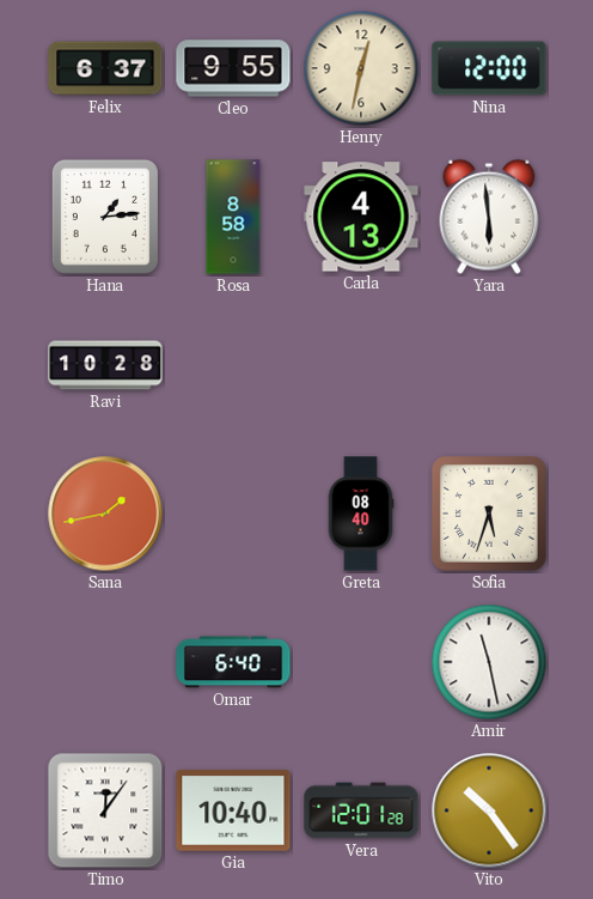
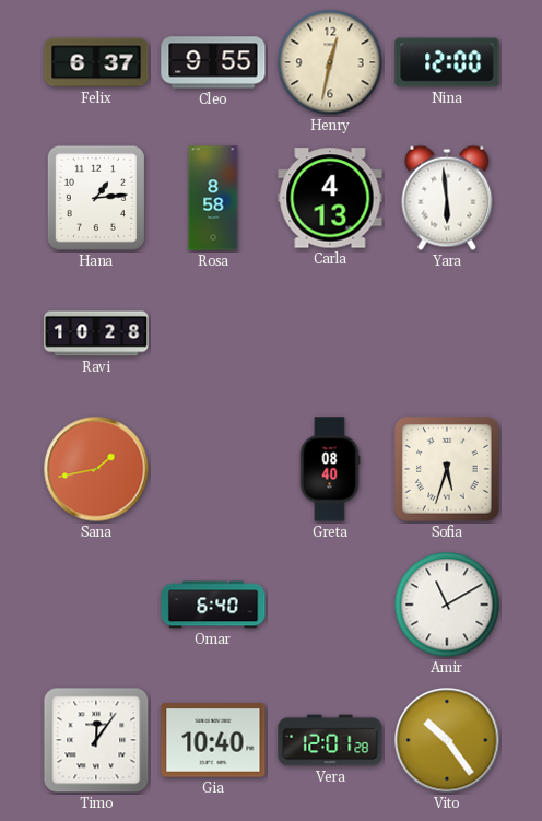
Amir: 11:28 -> 11:10
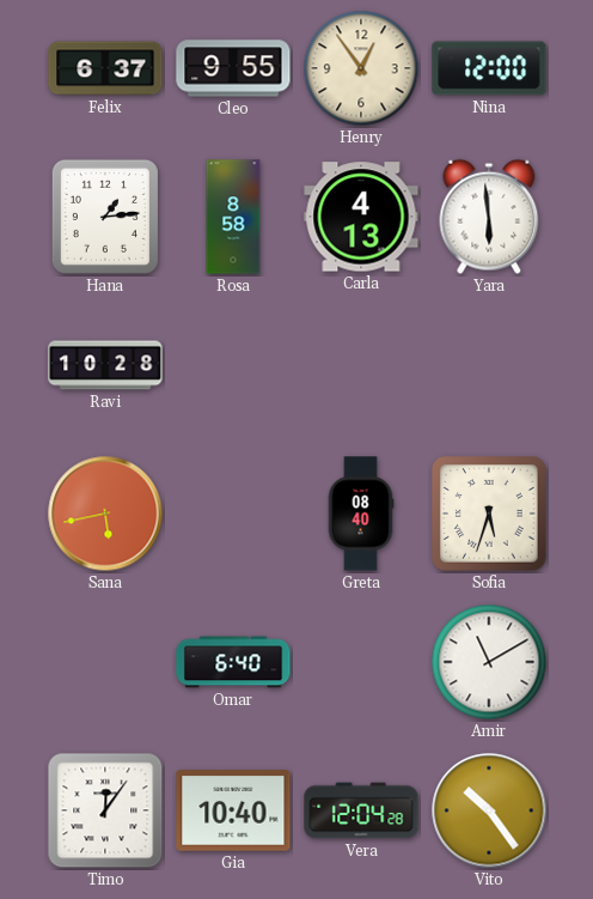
Henry: 12:32 -> 12:54
Sana: 1:43 -> 5:43
Vera: 12:01 -> 12:04
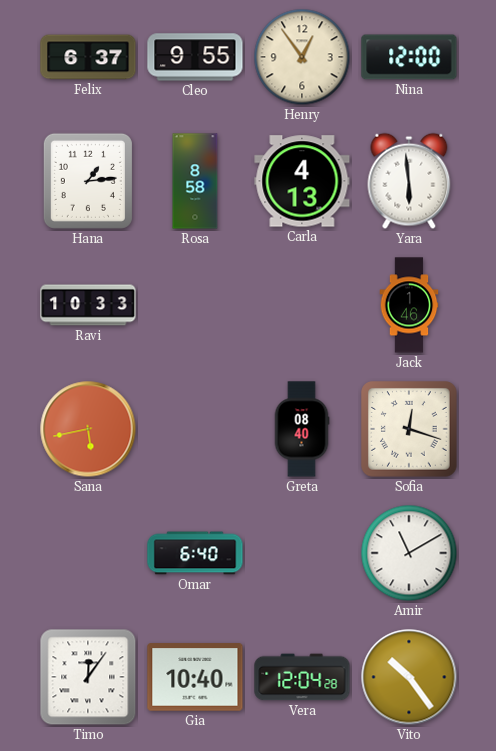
Ravi: 10:28 -> 10:33
Jack: none -> 1:46
Sofia: 5:33 -> 12:18
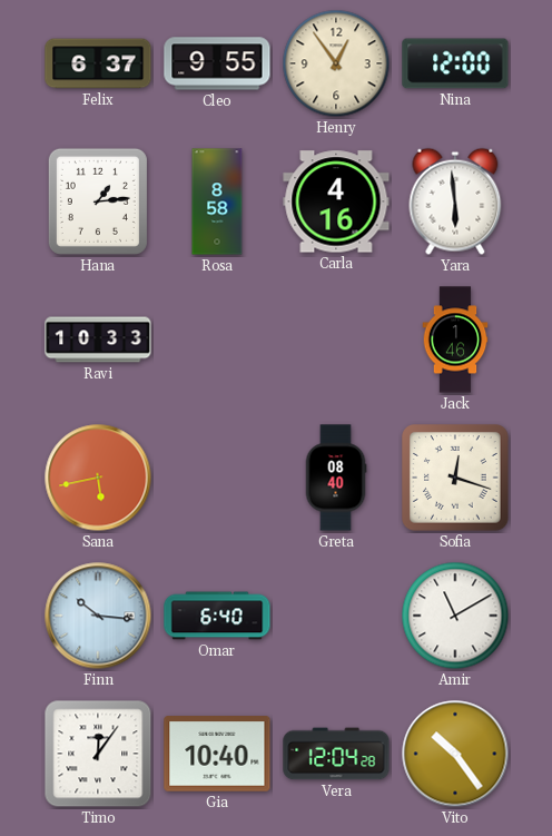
Carla: 4:13 -> 4:16
Finn: none -> 10:16
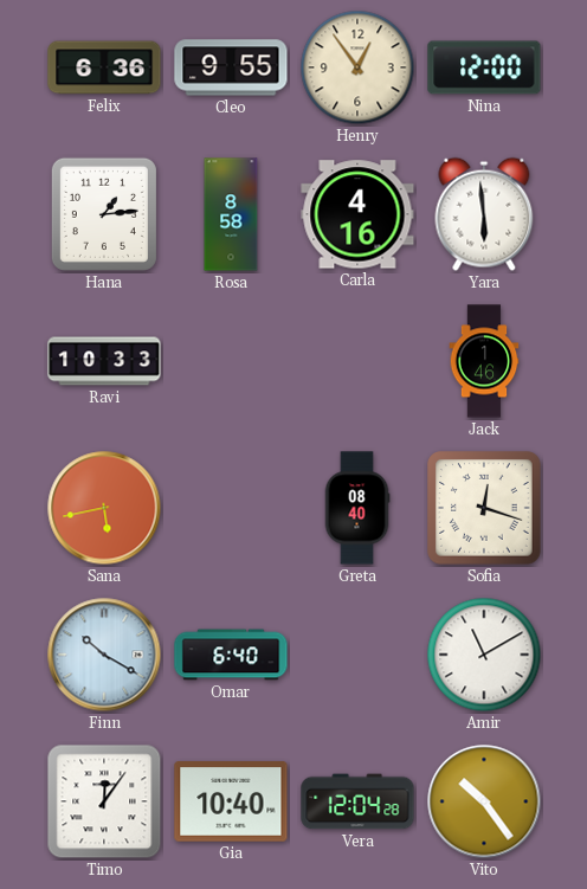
Felix: 6:37 -> 6:36
Finn: 10:16 -> 10:20
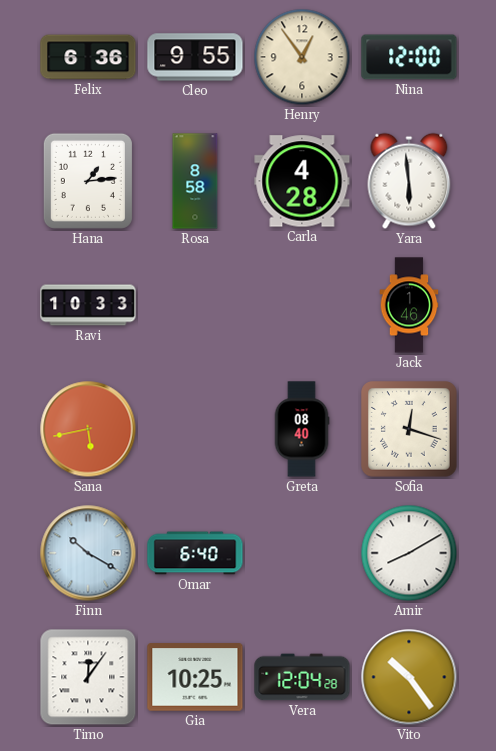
Carla: 4:16 -> 4:28
Amir: 11:10 -> 8:10
Gia: 10:40 -> 10:25
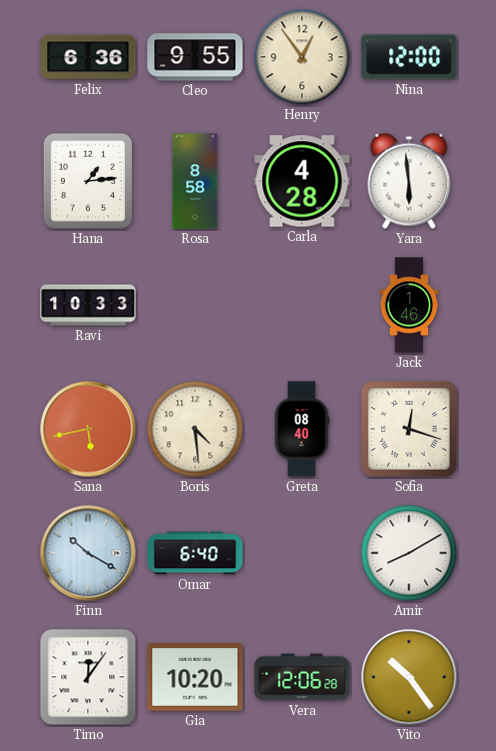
Boris: none -> 4:29
Gia: 10:25 -> 10:20
Vera: 12:04 -> 12:06
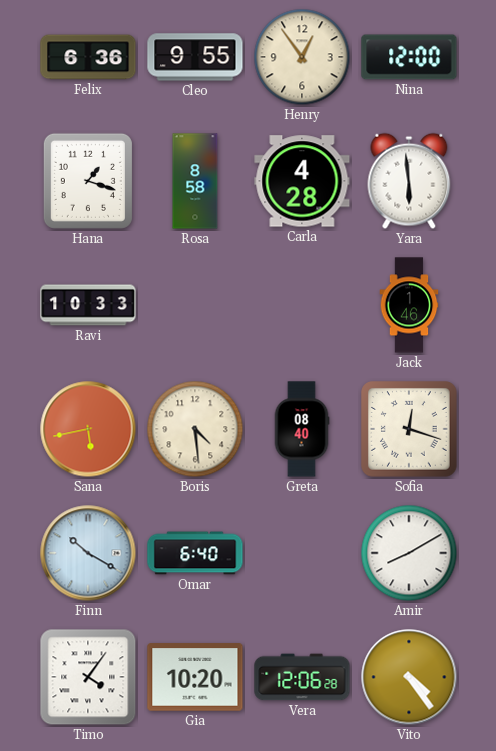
Hana: 1:14 -> 1:18
Timo: 12:06 -> 4:06
Vito: 10:24 -> 4:24
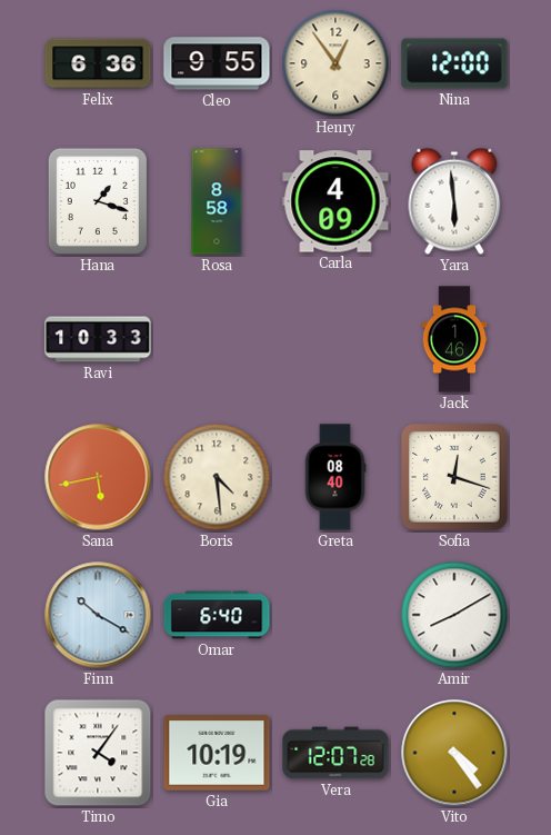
Carla: 4:28 -> 4:09
Gia: 10:20 -> 10:19
Vera: 12:06 -> 12:07
